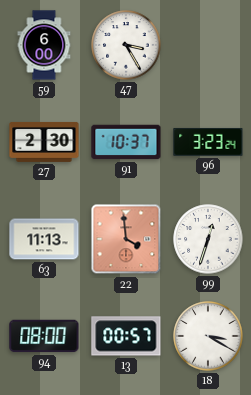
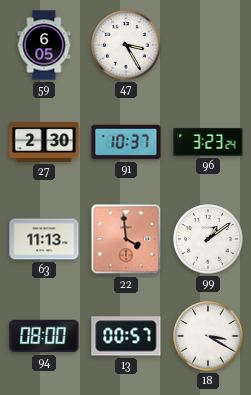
59: 6:00 -> 6:05
99: 12:33 -> 1:09
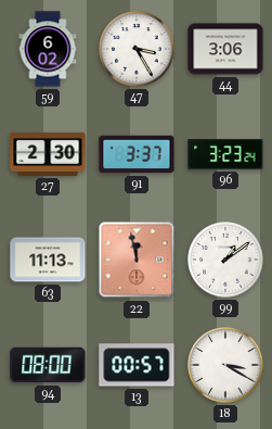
59: 6:05 -> 6:02
44: none -> 3:06
91: 10:37 -> 3:37
22: 3:59 -> 11:58
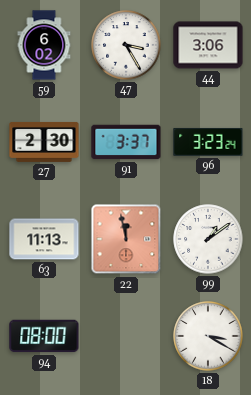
13: 00:57 -> none
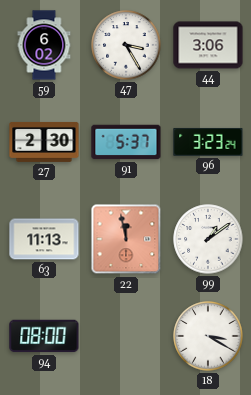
91: 3:37 -> 5:37
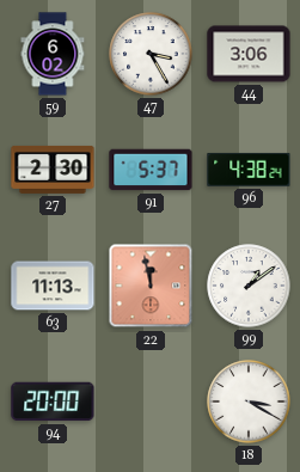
96: 3:23 -> 4:38
94: 08:00 -> 20:00
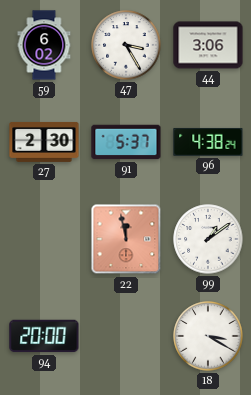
63: 11:13 -> none
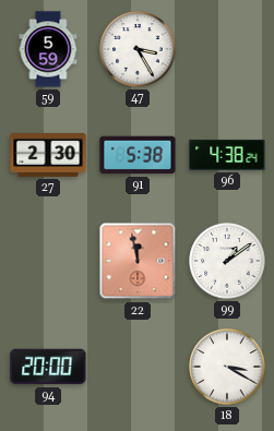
59: 6:02 -> 5:59
44: 3:06 -> none
91: 5:37 -> 5:38
